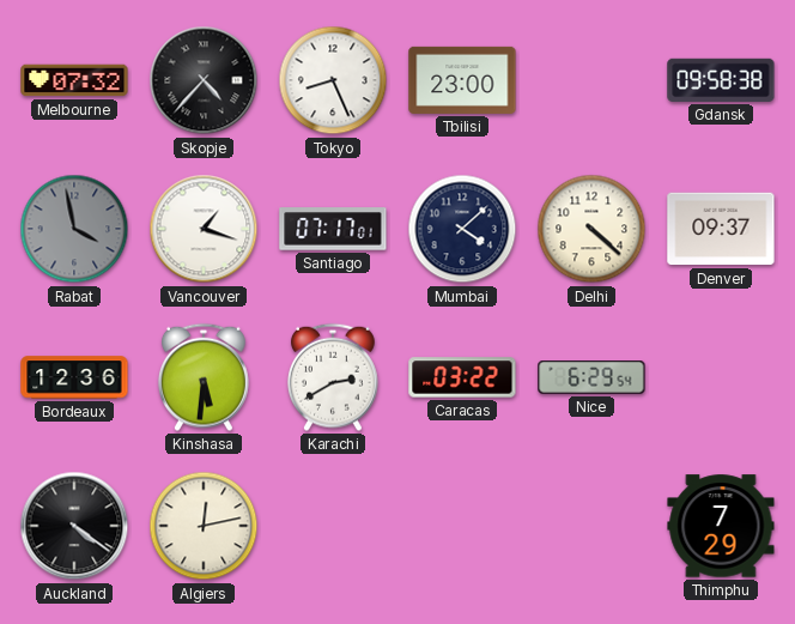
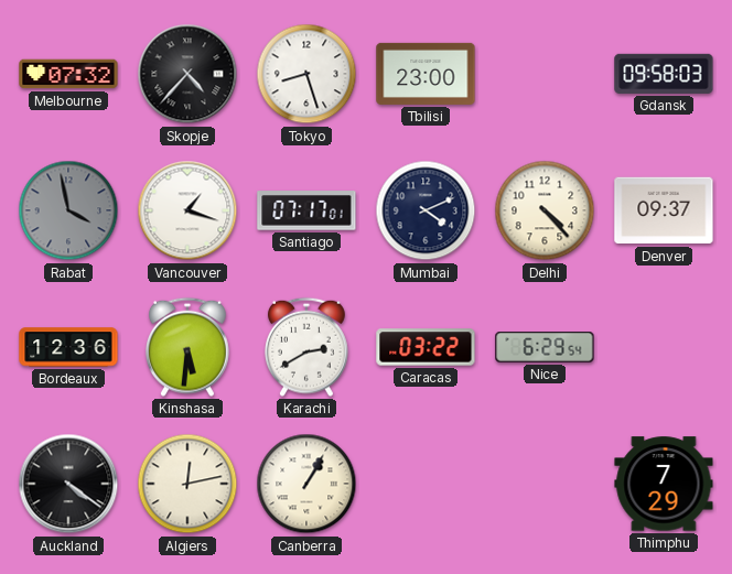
Tokyo: 8:26 -> 8:27
Gdansk: 09:58:38 -> 09:58:03
Mumbai: 4:08 -> 4:11
Delhi: 4:22 -> 4:23
Canberra: none -> 1:05
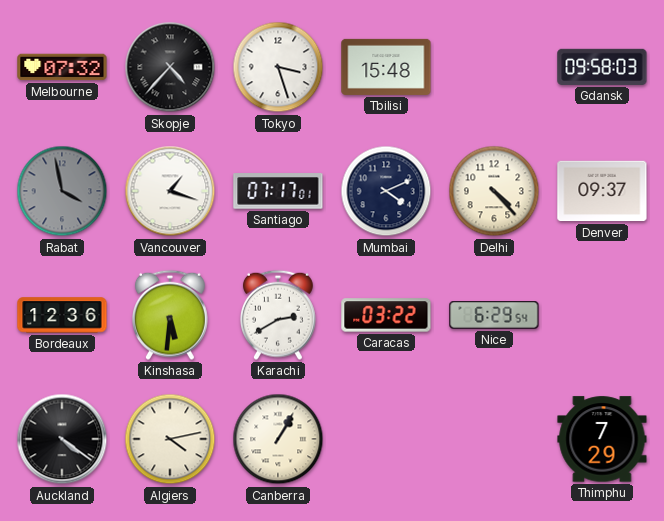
Tokyo: 8:27 -> 3:27
Tbilisi: 23:00 -> 15:48
Algiers: 12:13 -> 4:13
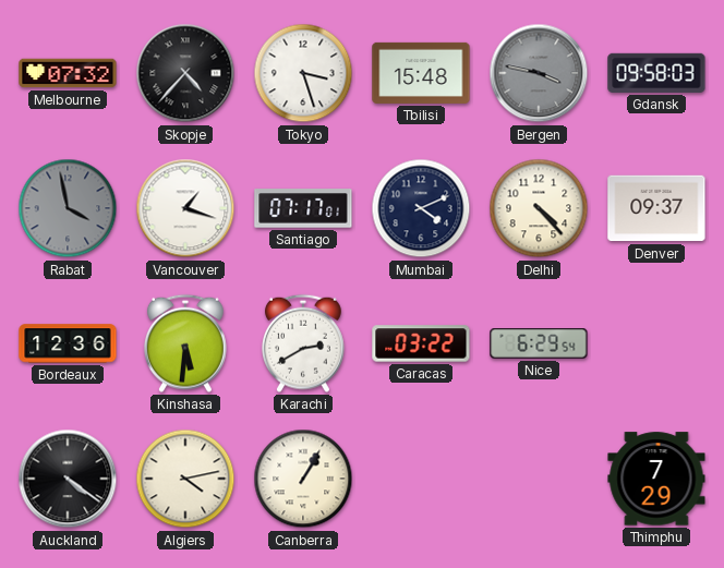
Bergen: none -> 3:47
